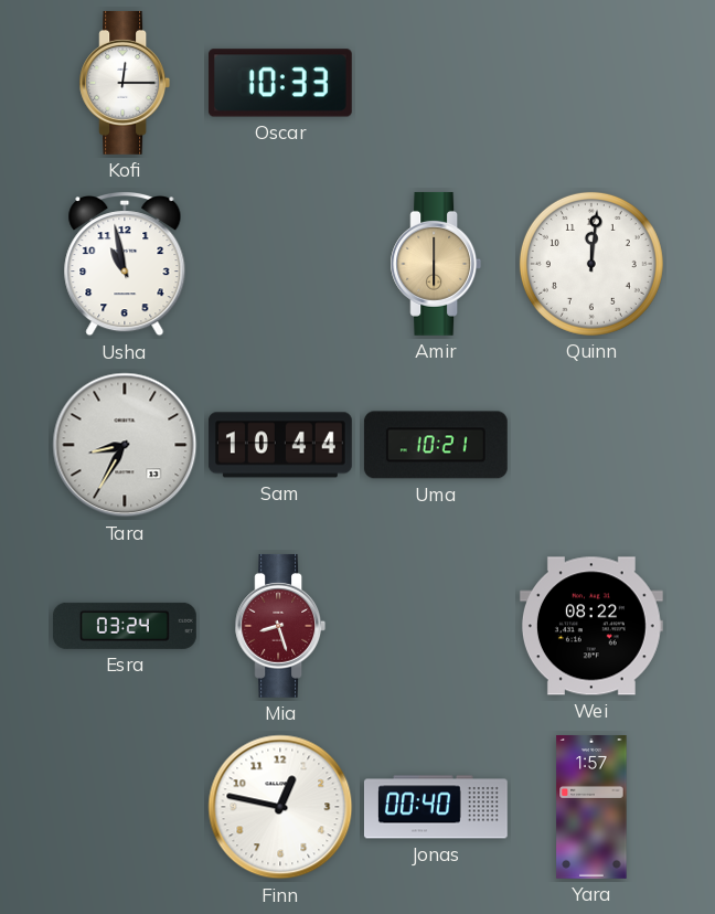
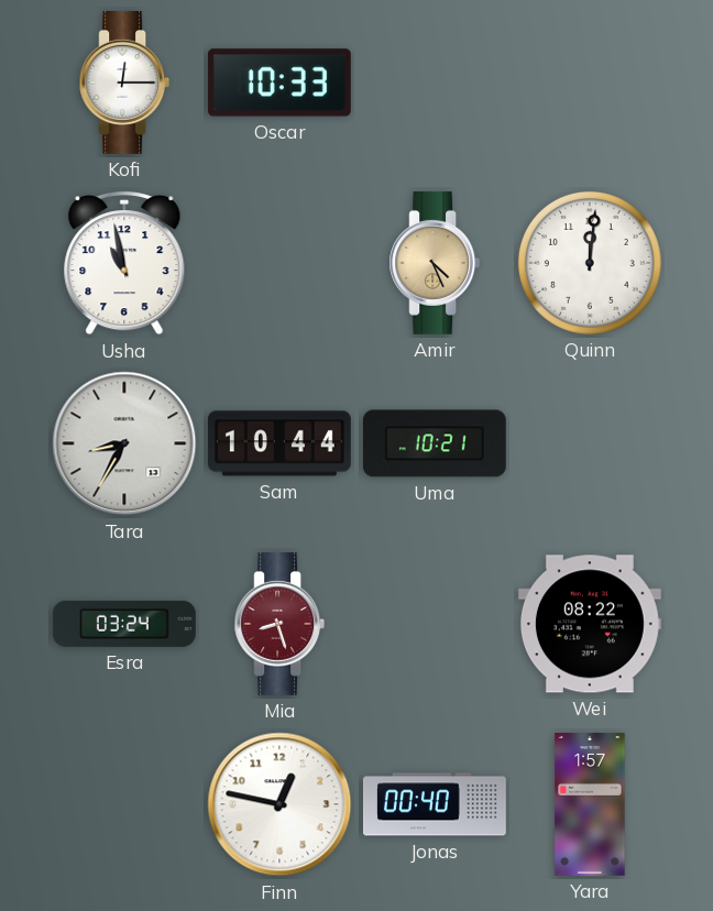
Amir: 6:00 -> 4:26
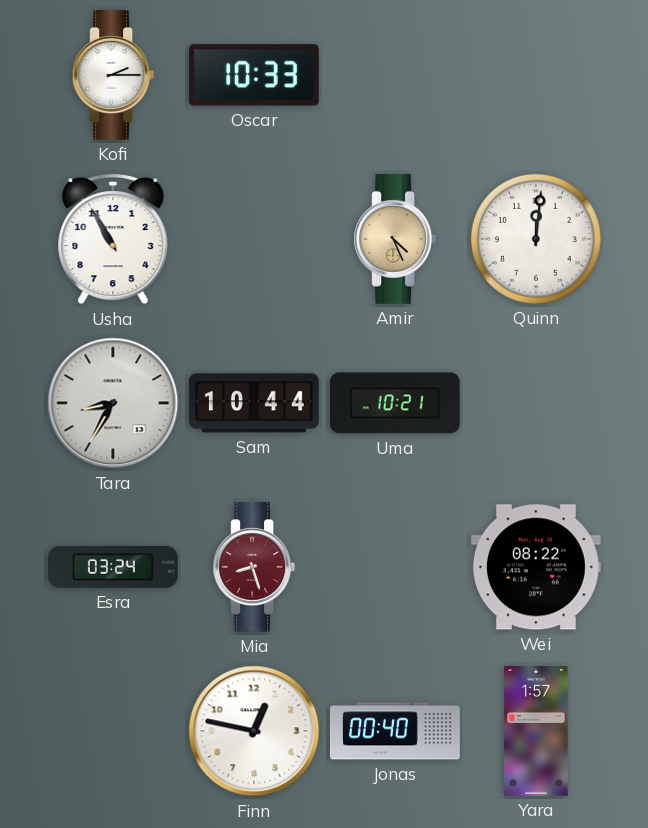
Kofi: 12:15 -> 2:15
Usha: 10:58 -> 10:55
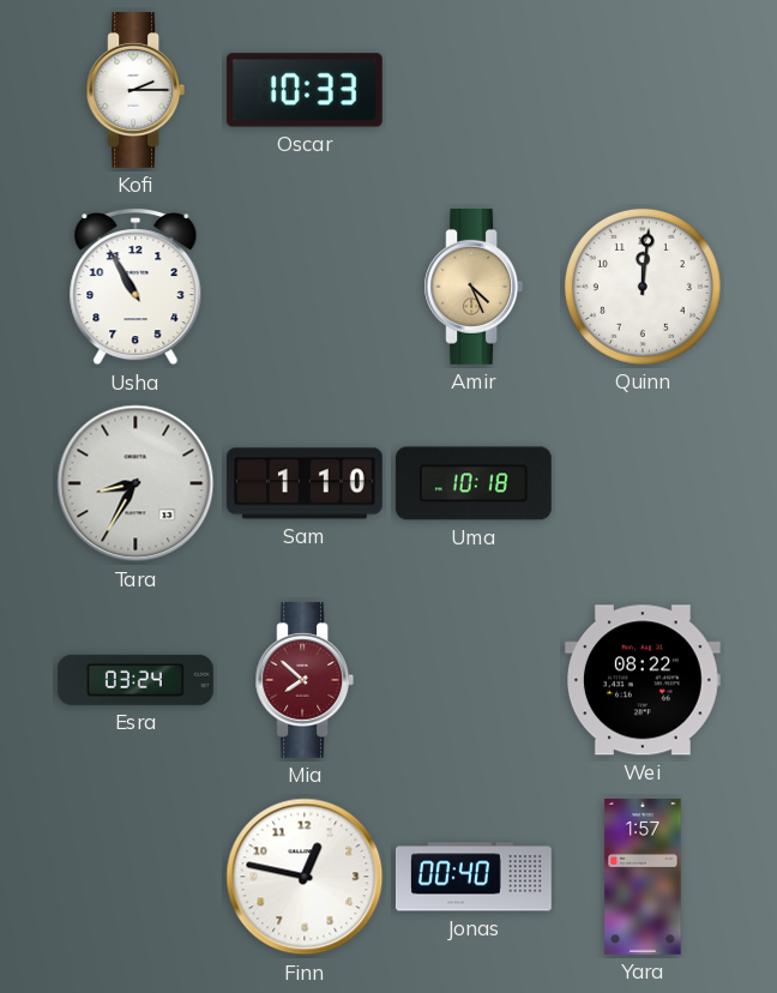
Sam: 10:44 -> 1:10
Uma: 10:21 -> 10:18
Mia: 8:27 -> 7:52
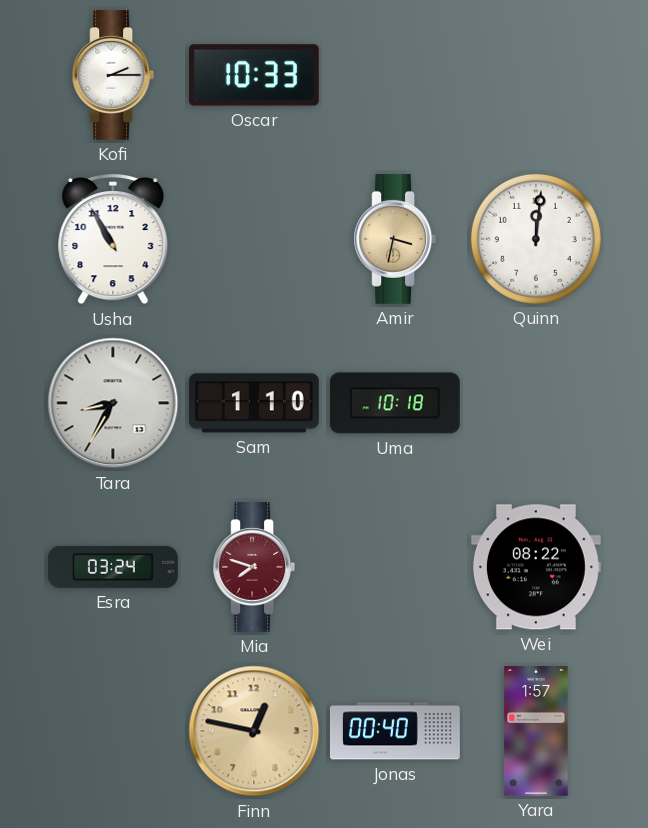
Amir: 4:26 -> 3:32
Mia: 7:52 -> 7:48
Finn dial: white -> champagne
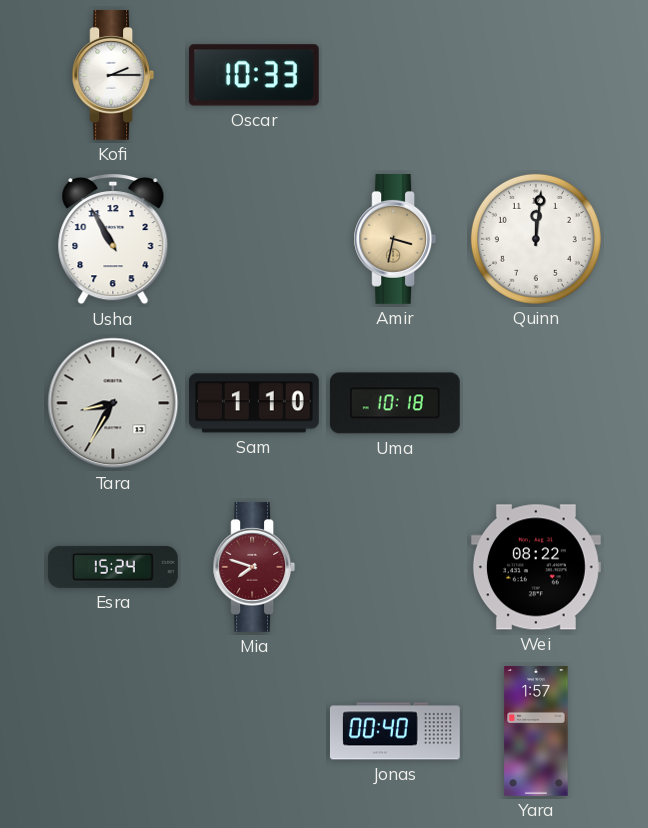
Esra: 03:24 -> 15:24
Finn: 12:47 -> none
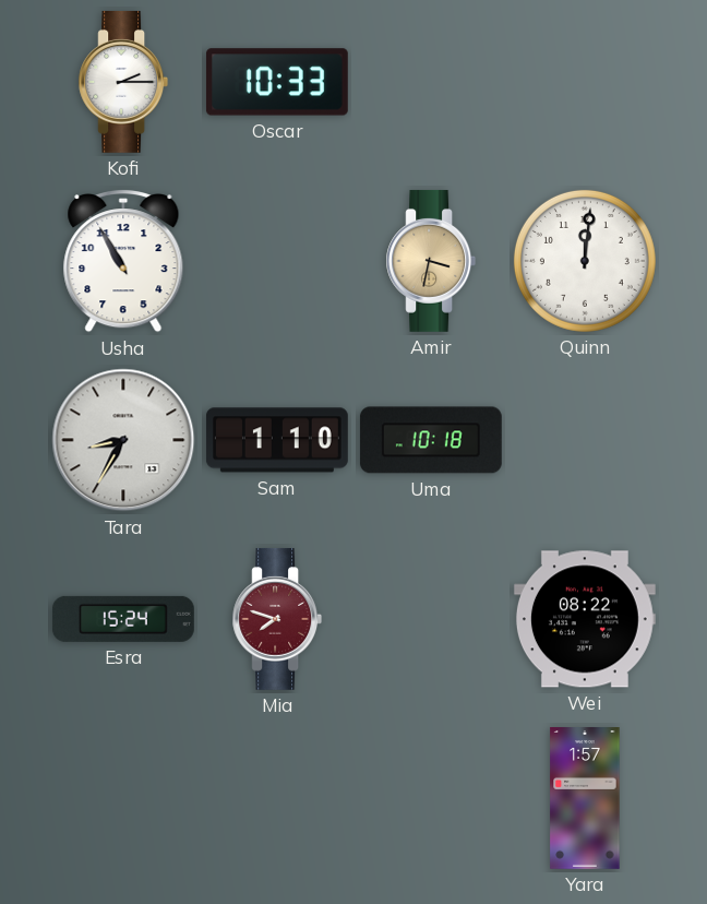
Jonas: 00:40 -> none
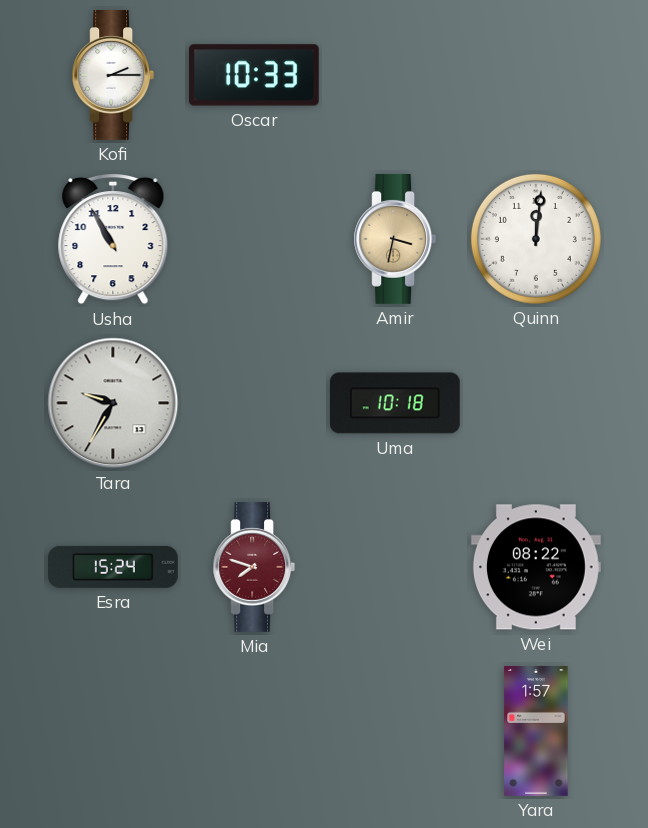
Tara: 8:35 -> 9:35
Sam: 1:10 -> none
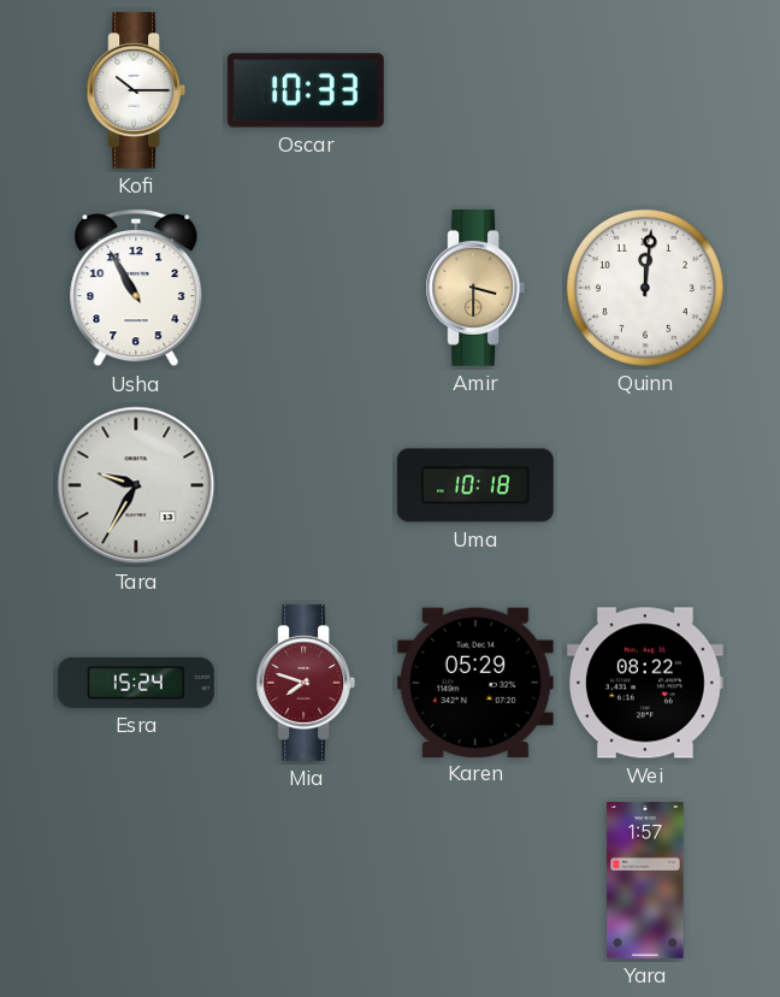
Kofi: 2:15 -> 10:15
Amir: 3:32 -> 3:30
Karen: none -> 05:29
